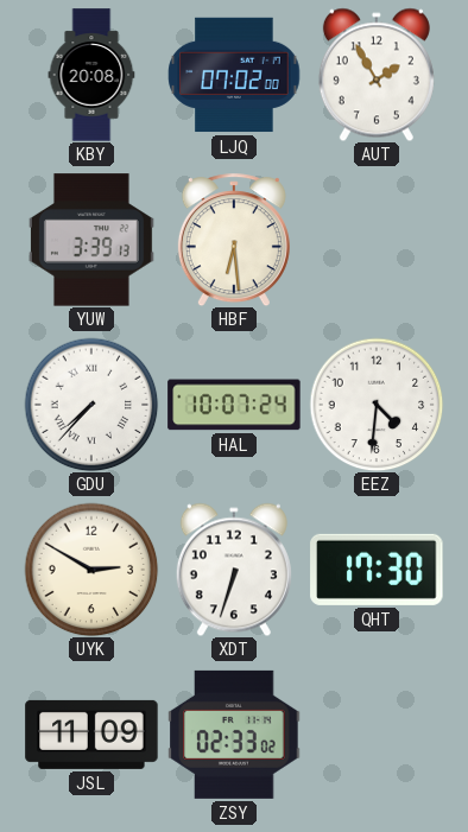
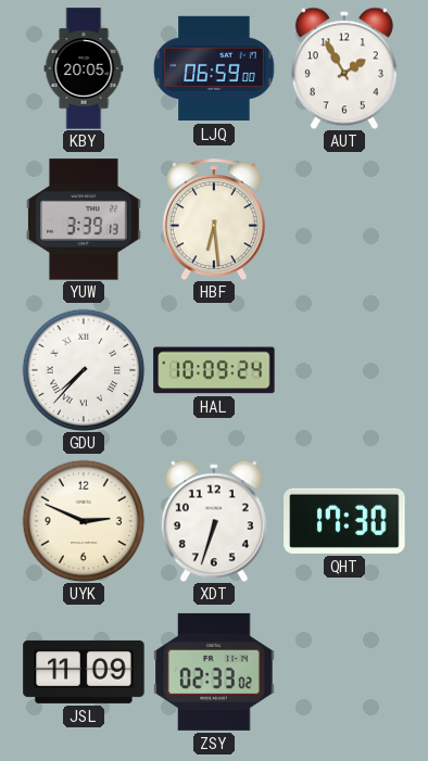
KBY: 20:08 -> 20:05
LJQ: 07:02 -> 06:59
HAL: 10:07 -> 10:09
EEZ: 4:31 -> none
UYK: 2:50 -> 2:49
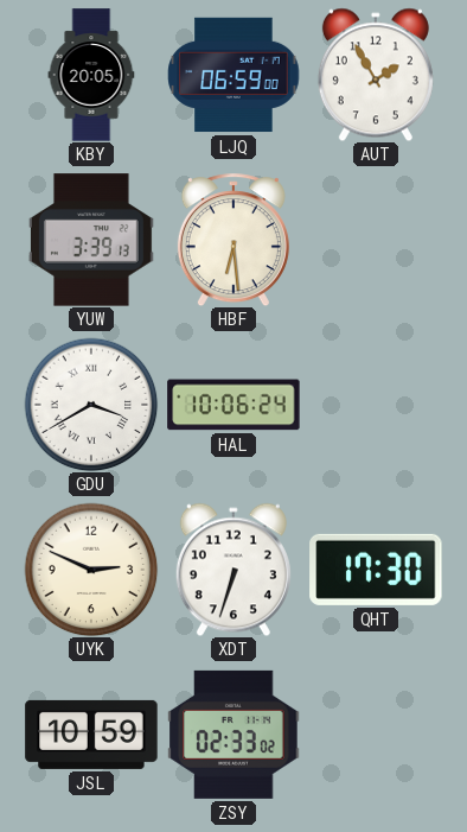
GDU: 7:37 -> 3:40
HAL: 10:09 -> 10:06
JSL: 11:09 -> 10:59
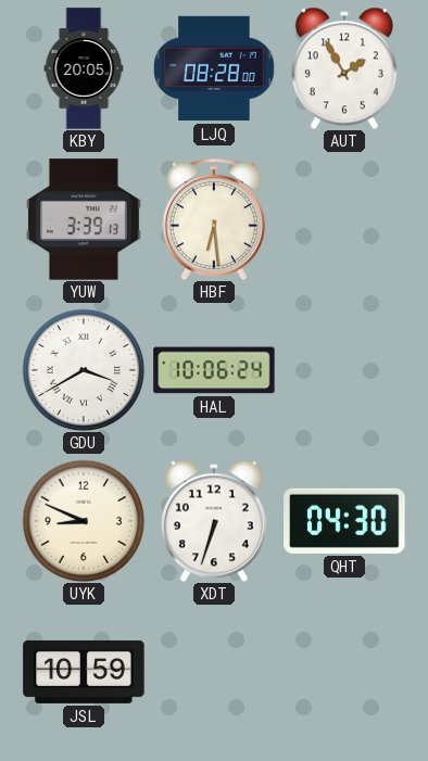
LJQ: 06:59 -> 08:28
UYK: 2:49 -> 8:49
QHT: 17:30 -> 04:30
ZSY: 02:33 -> none
